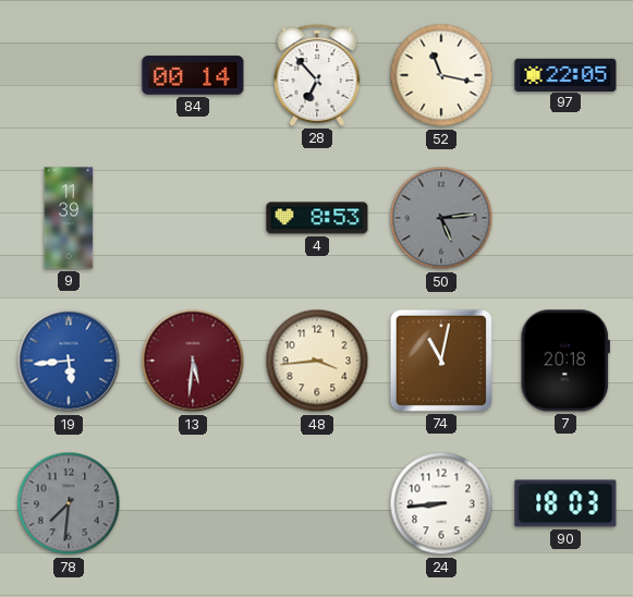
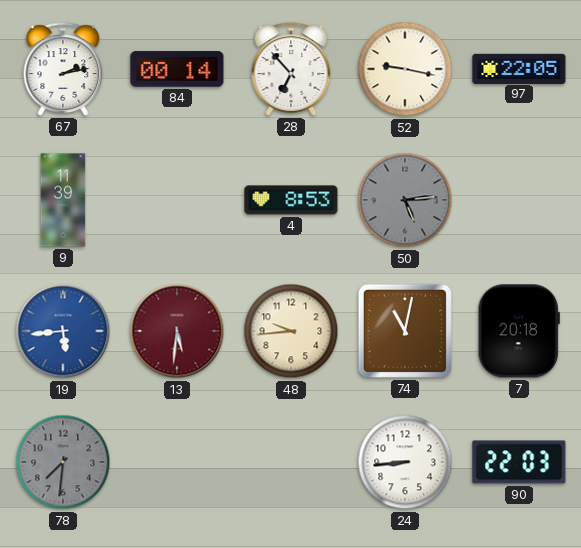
67: none -> 2:13
52: 11:17 -> 9:17
48: 3:44 -> 9:44
90: 18:03 -> 22:03
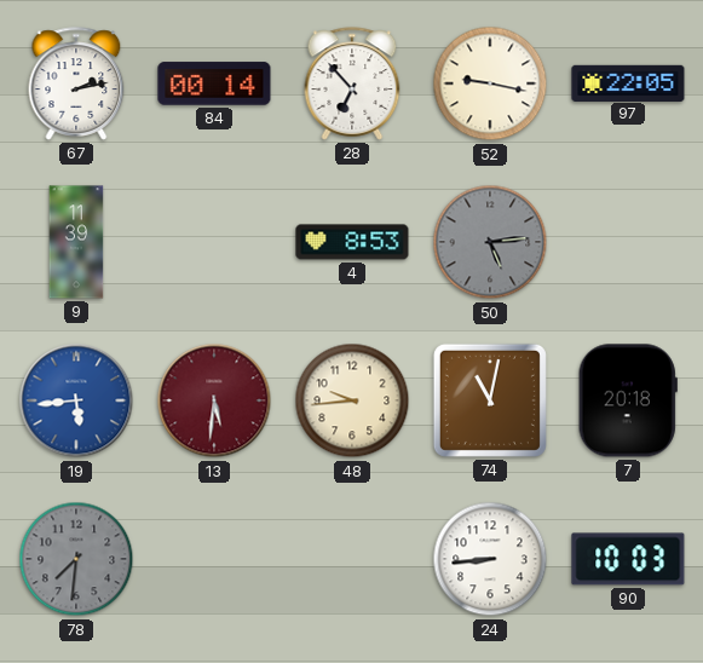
90: 22:03 -> 10:03
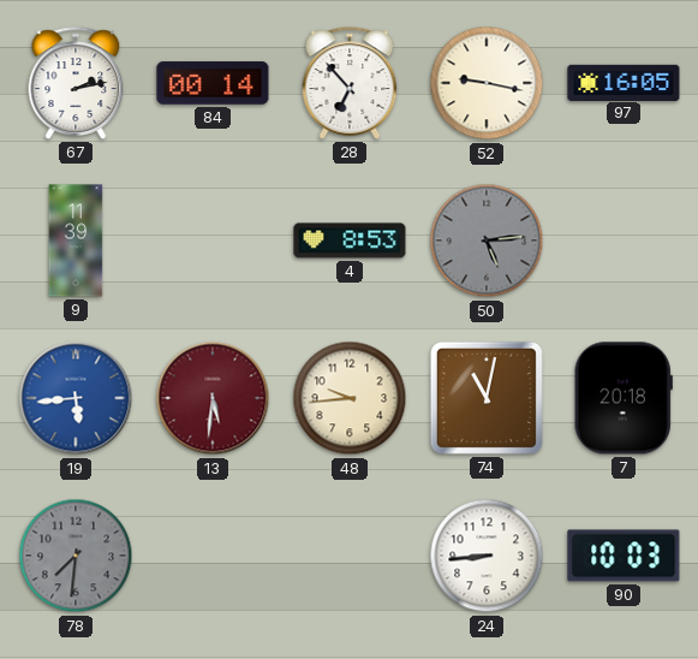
97: 22:05 -> 16:05
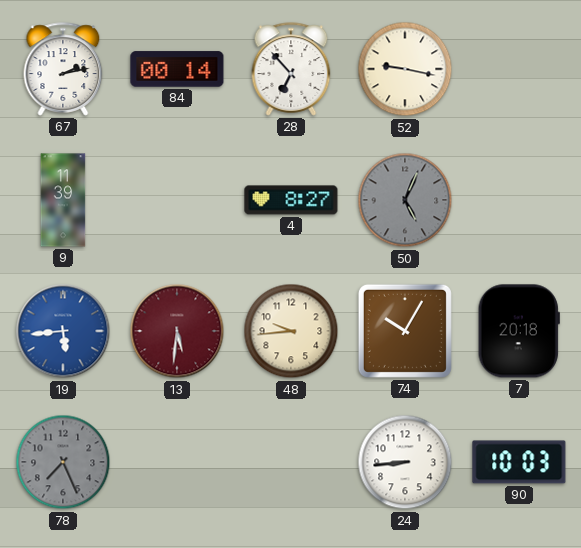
97: 16:05 -> none
4: 8:53 -> 8:27
50: 5:14 -> 5:04
74: 11:02 -> 10:05
78: 7:31 -> 7:26
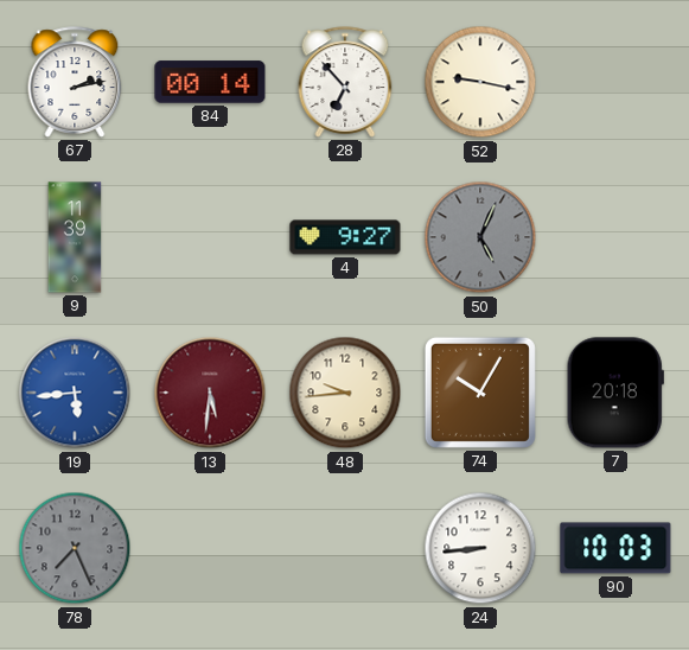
4: 8:27 -> 9:27
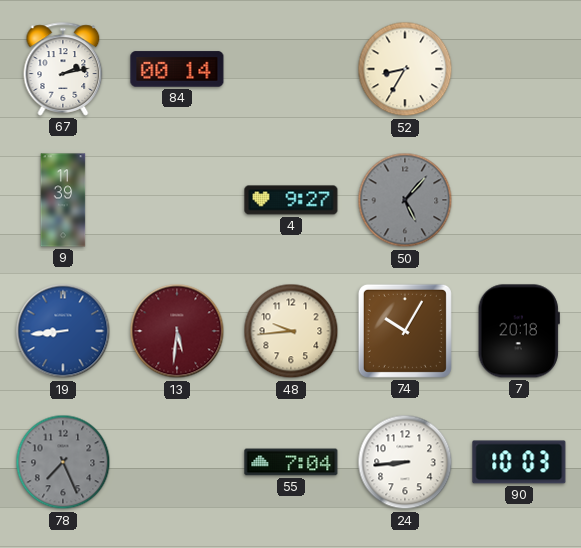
28: 6:53 -> none
52: 9:17 -> 8:35
50: 5:04 -> 5:07
19: 5:44 -> 8:44
55: none -> 7:04
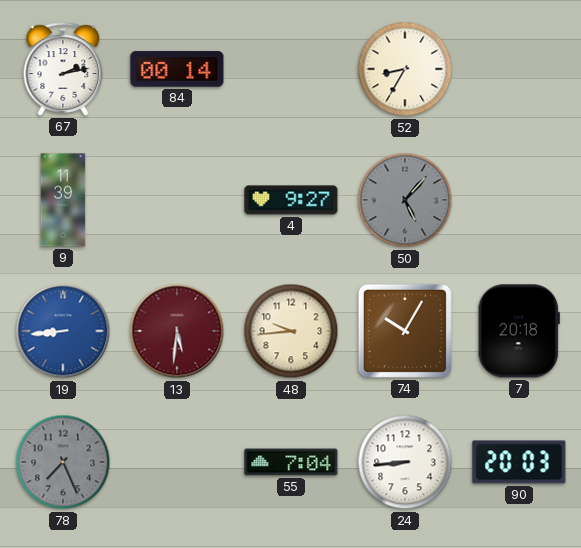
90: 10:03 -> 20:03
